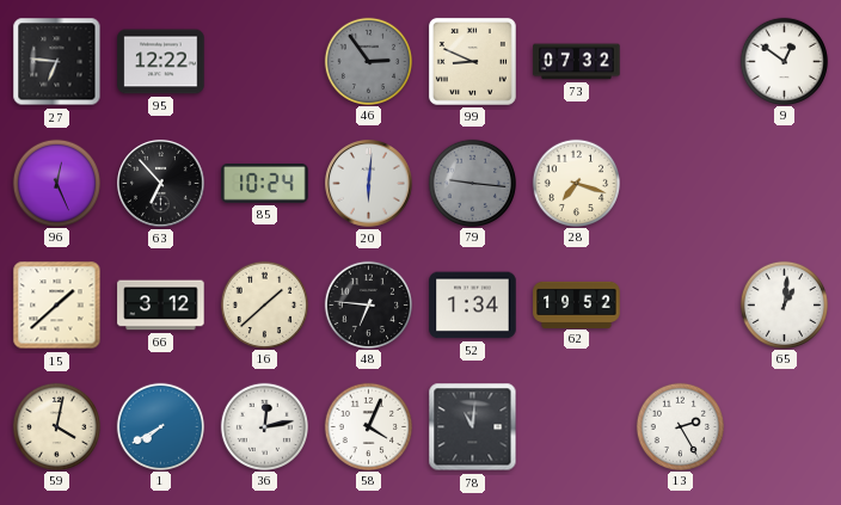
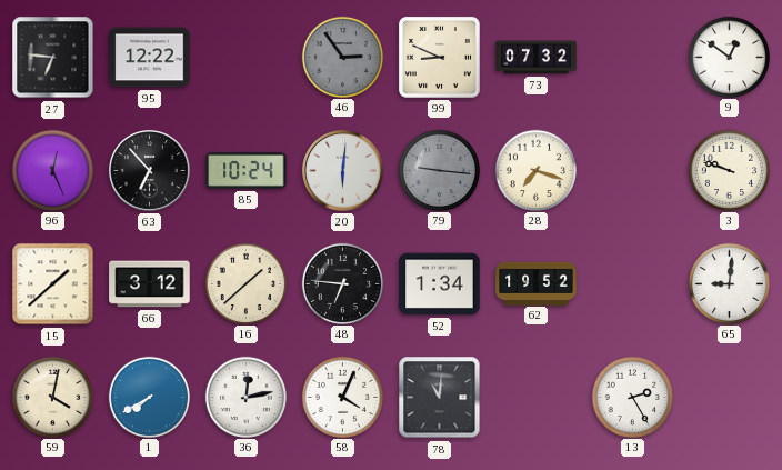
3: none -> 9:48
65: 1:01 -> 9:01
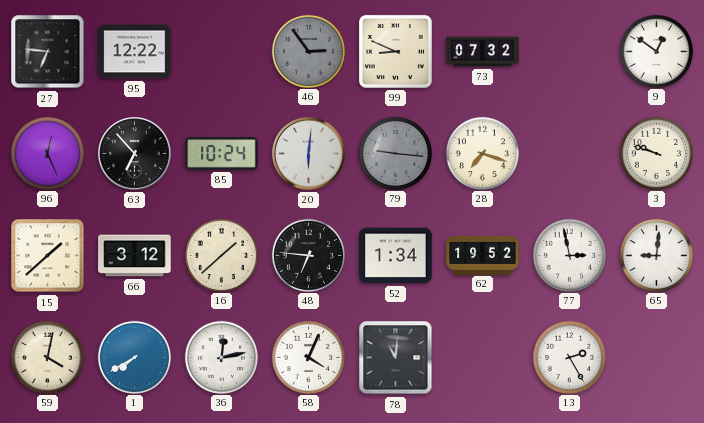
77: none -> 2:58
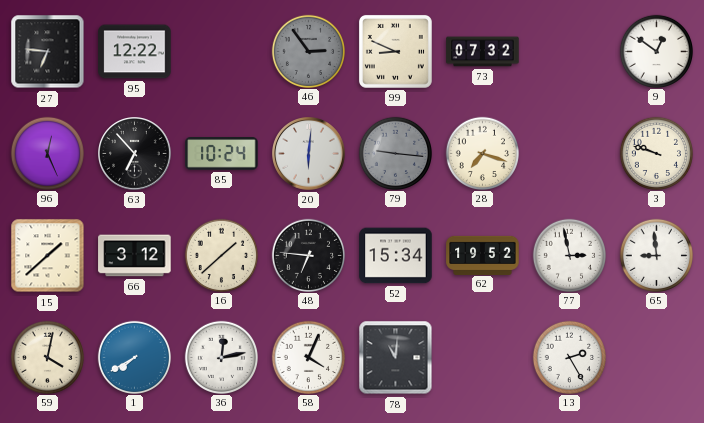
52: 1:34 -> 15:34
65: 9:01 -> 8:59
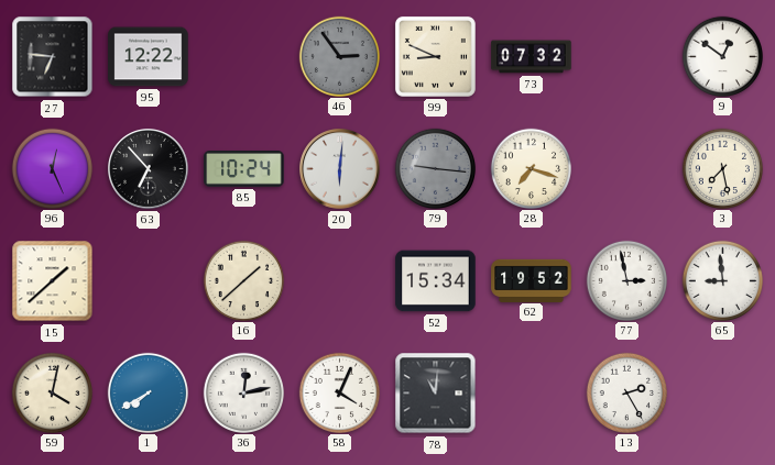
3: 9:48 -> 7:28
66: 3:12 -> none
48: 6:46 -> none
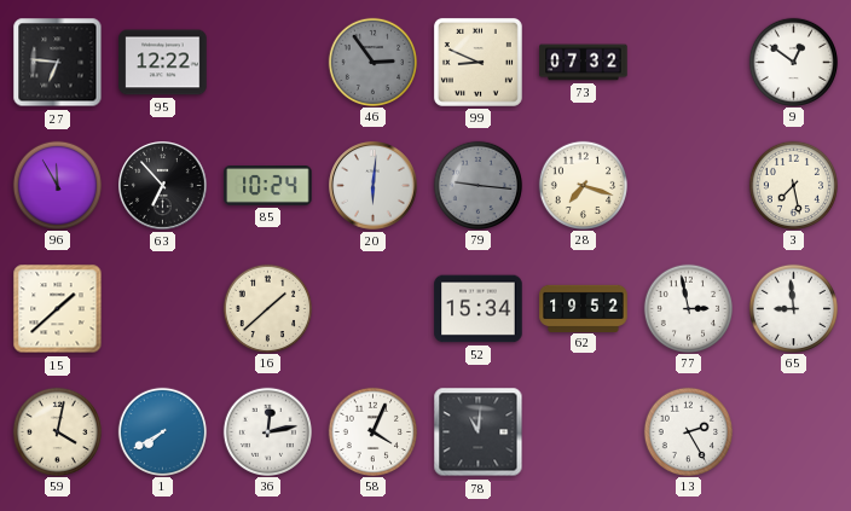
96: 12:26 -> 11:55
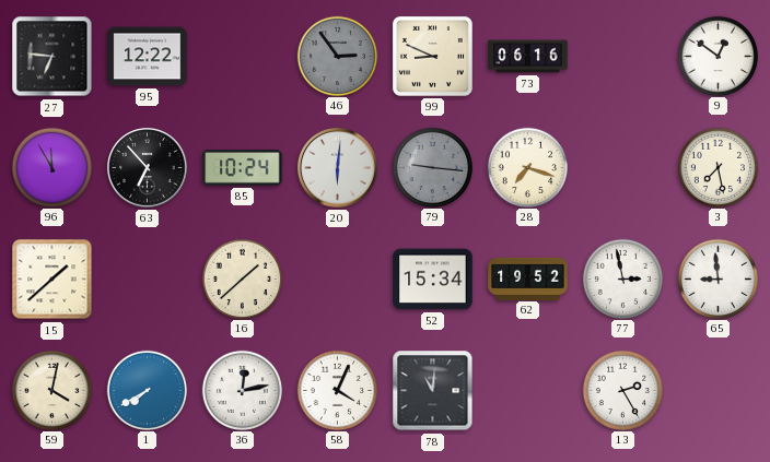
73: 07:32 -> 06:16
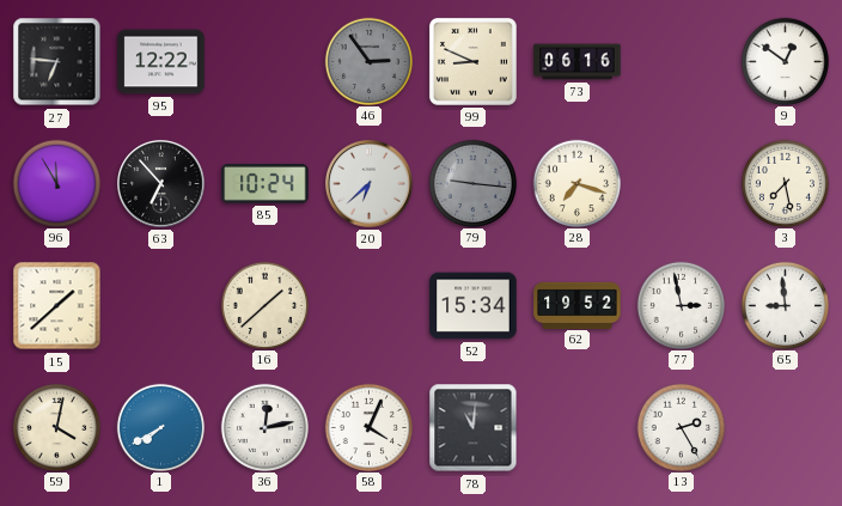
20: 6:01 -> 6:38
